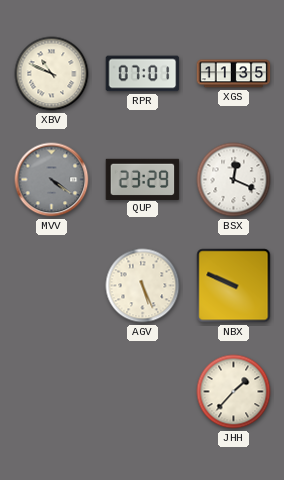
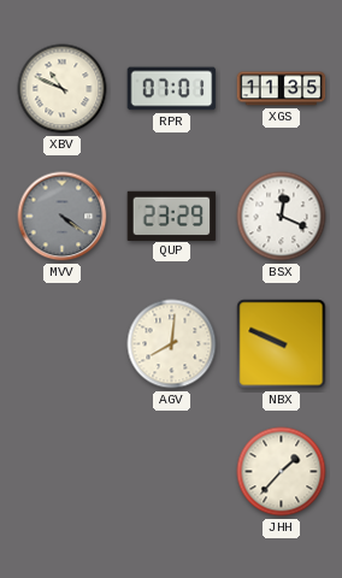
AGV: 5:26 -> 8:01
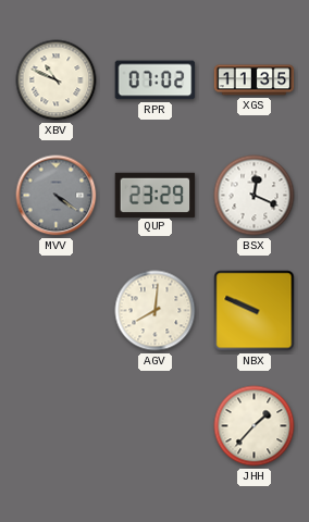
RPR: 07:01 -> 07:02
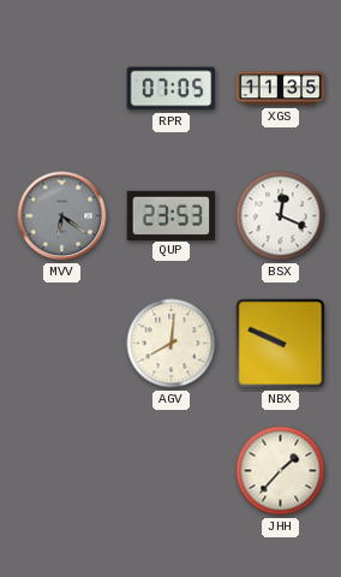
XBV: 10:49 -> none
RPR: 07:02 -> 07:05
MVV: 4:21 -> 6:21
QUP: 23:29 -> 23:53
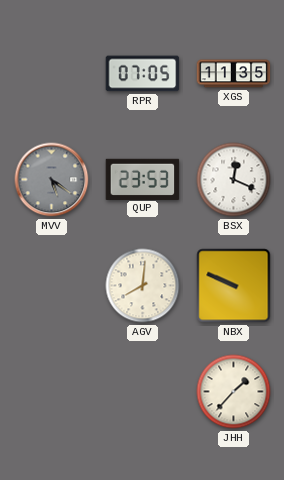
MVV: 6:21 -> 5:21
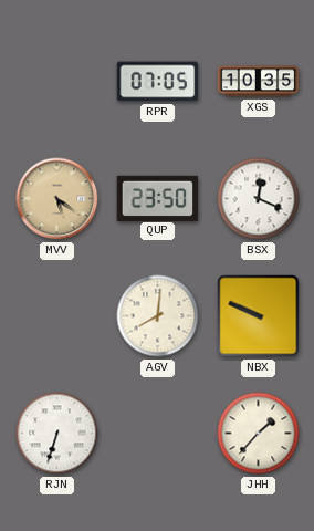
XGS: 11:35 -> 10:35
MVV dial: grey -> champagne
QUP: 23:53 -> 23:50
RJN: none -> 6:33
